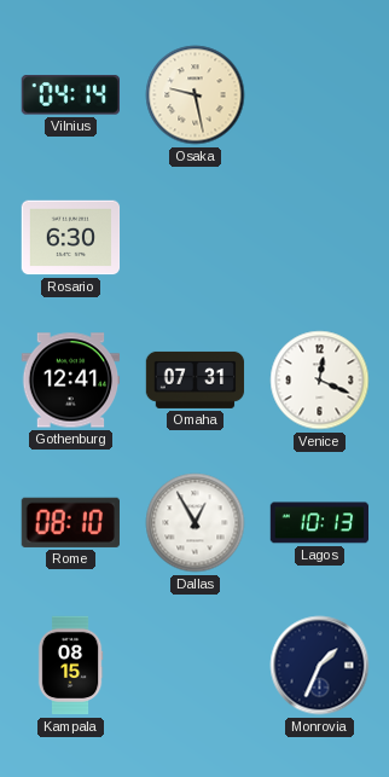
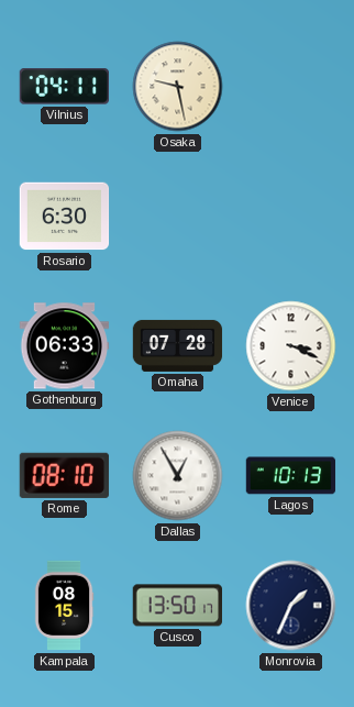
Vilnius: 04:14 -> 04:11
Gothenburg: 12:41 -> 06:33
Omaha: 07:31 -> 07:28
Venice: 12:19 -> 3:19
Cusco: none -> 13:50
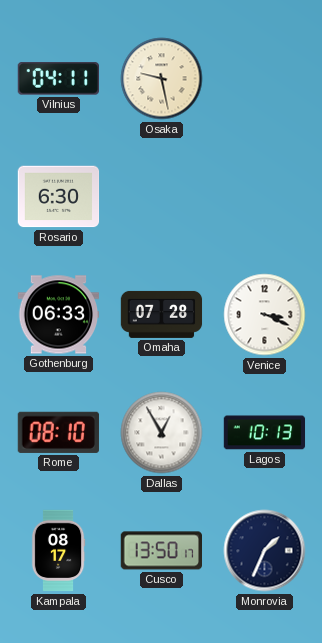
Kampala: 08:15 -> 08:17
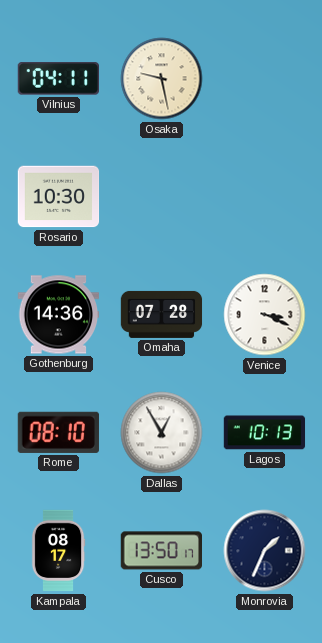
Rosario: 6:30 -> 10:30
Gothenburg: 06:33 -> 14:36
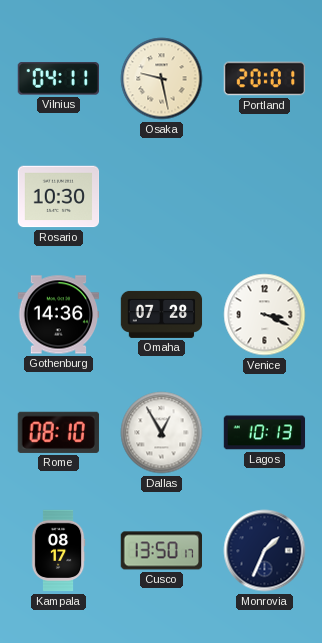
Portland: none -> 20:01
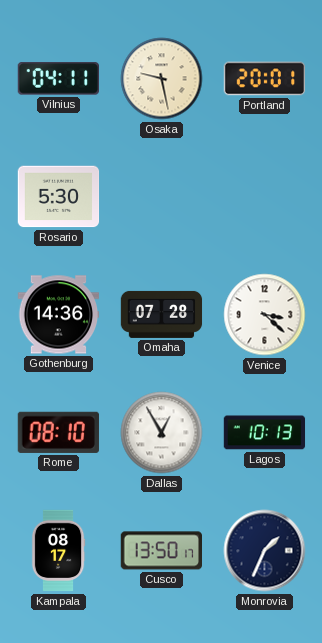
Rosario: 10:30 -> 5:30
Venice: 3:19 -> 3:22
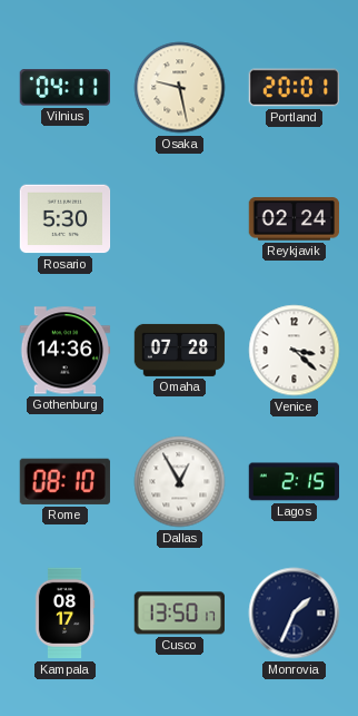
Reykjavik: none -> 02:24
Lagos: 10:13 -> 2:15
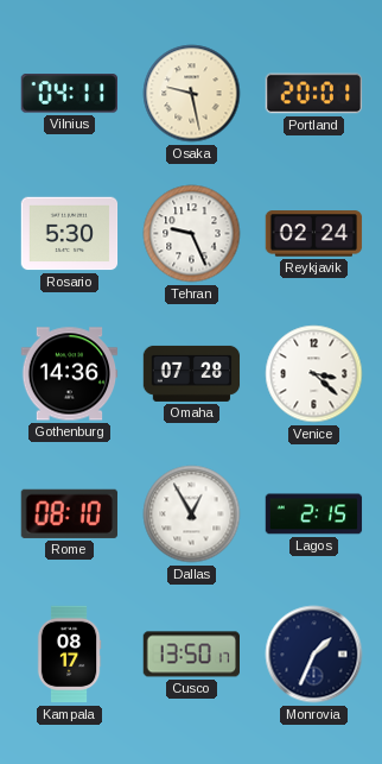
Tehran: none -> 9:26
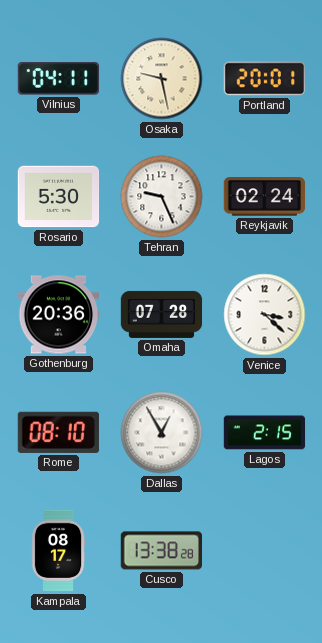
Gothenburg: 14:36 -> 20:36
Cusco: 13:50 -> 13:38
Monrovia: 1:34 -> none
